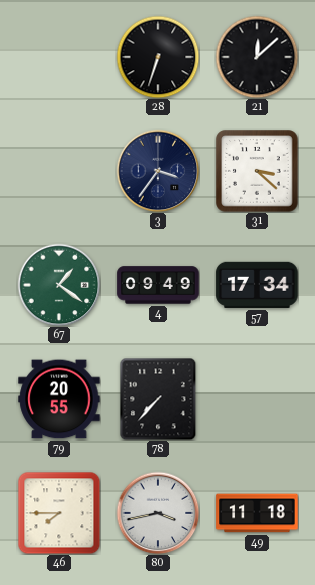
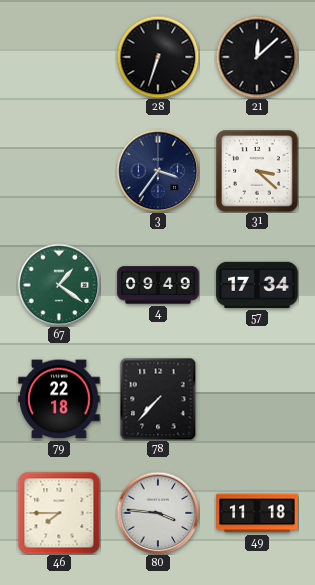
79: 20:55 -> 22:18
80: 3:43 -> 3:46
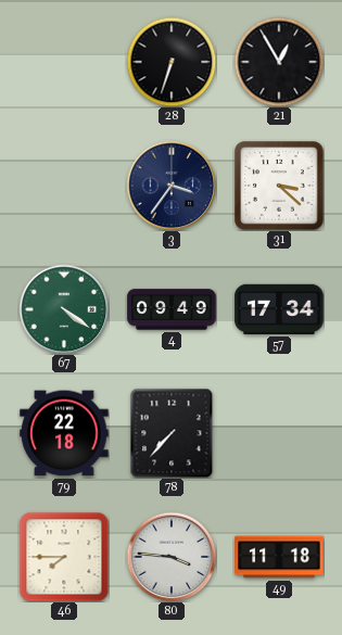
21: 12:08 -> 12:55
67: 1:21 -> 4:21
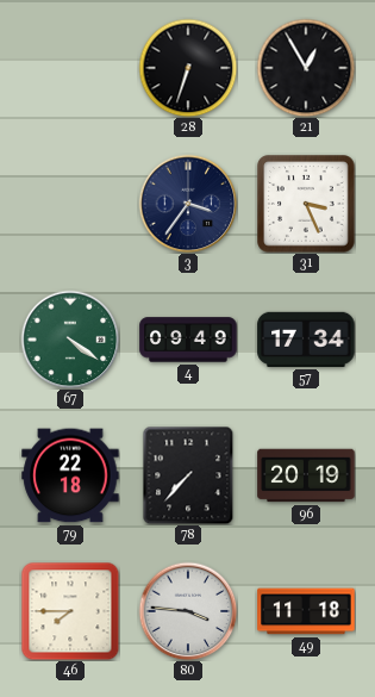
31: 3:22 -> 3:26
96: none -> 20:19
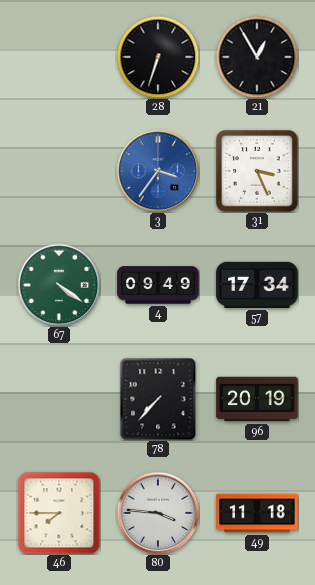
3 dial: navy -> blue
79: 22:18 -> none
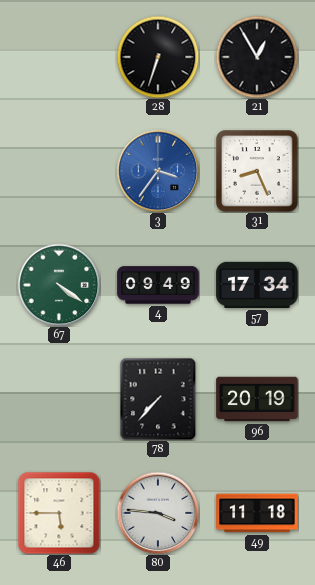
31: 3:26 -> 8:26
46: 7:45 -> 5:45
